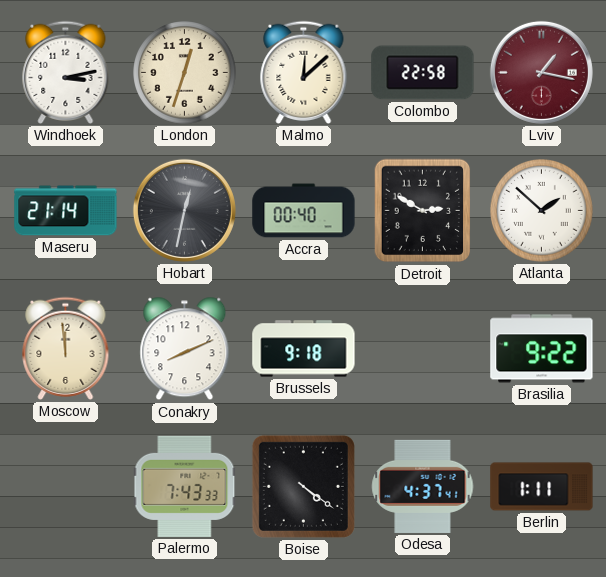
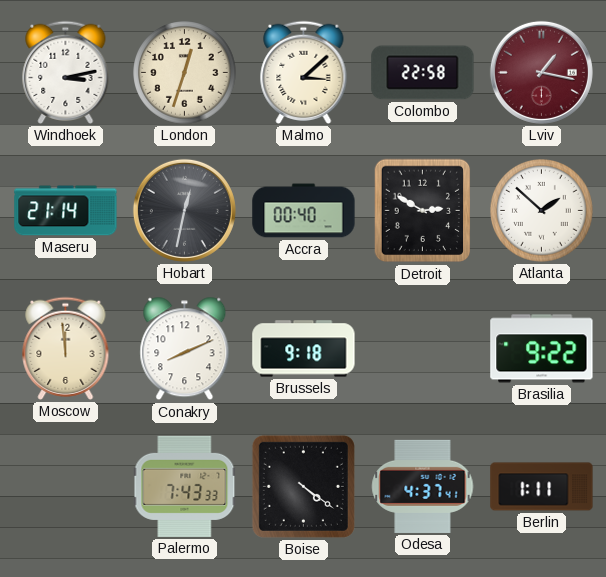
Malmo: 12:08 -> 3:08
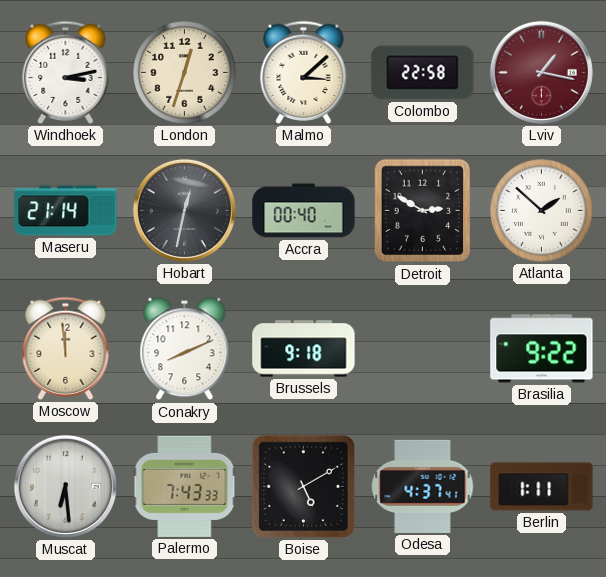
Muscat: none -> 6:29
Boise: 4:21 -> 5:10
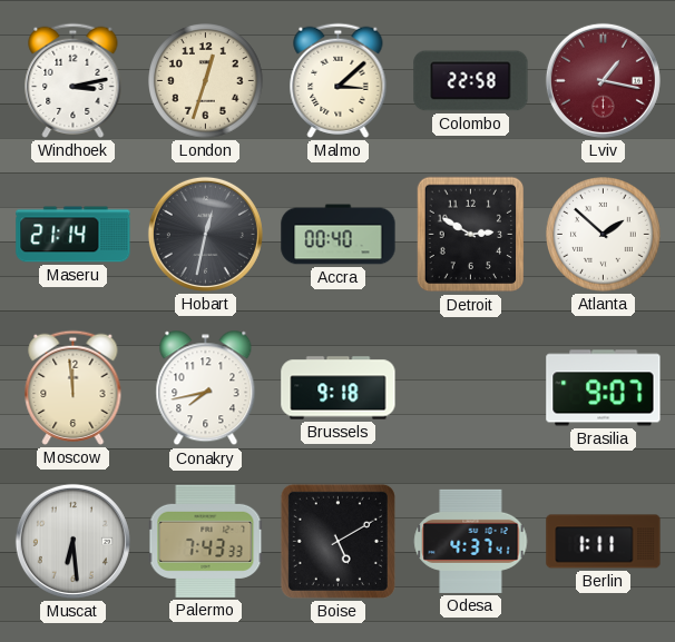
Conakry: 8:11 -> 7:43
Brasilia: 9:22 -> 9:07
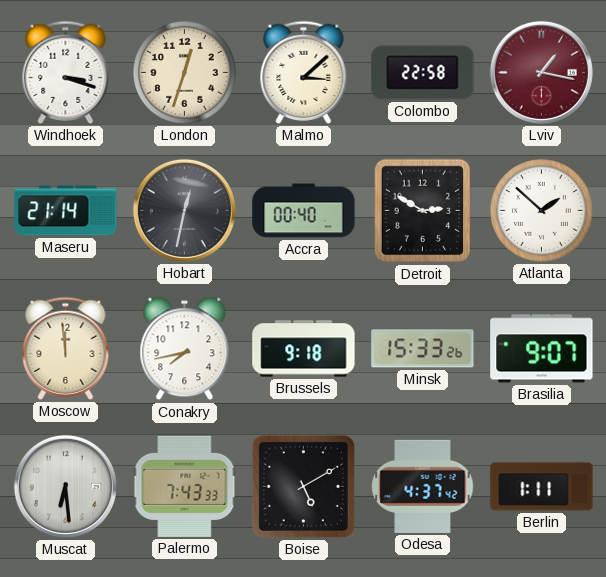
Windhoek: 3:13 -> 3:18
Minsk: none -> 15:33
Odesa: 4:37:41 -> 4:37:42
